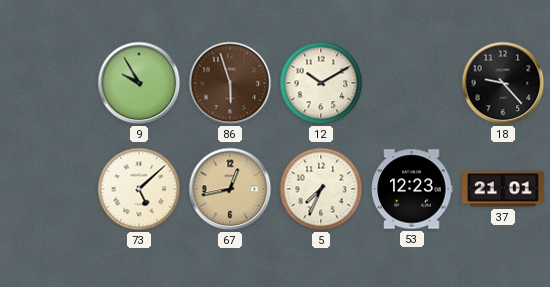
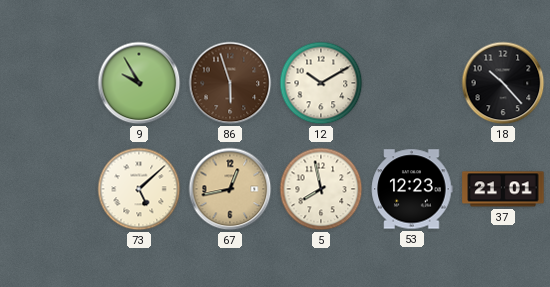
18: 9:23 -> 10:23
5: 7:34 -> 7:58
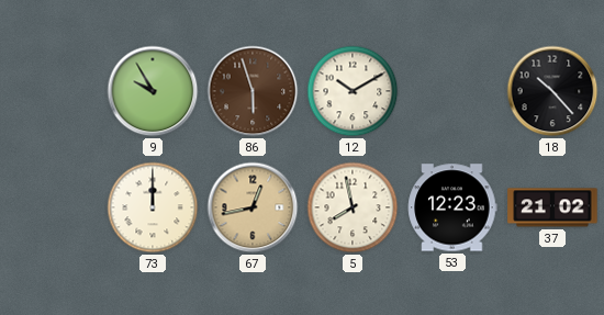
73: 5:08 -> 12:00
37: 21:01 -> 21:02
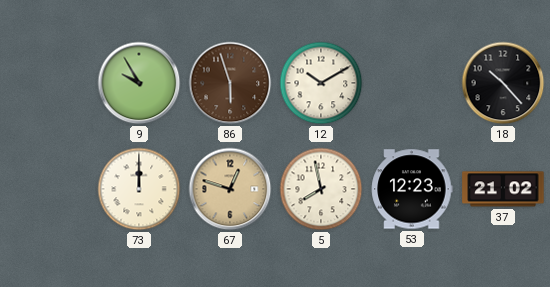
67: 12:43 -> 12:48
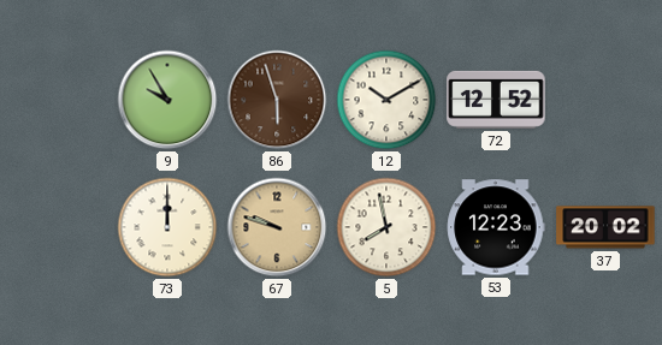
72: none -> 12:52
18: 10:23 -> none
67: 12:48 -> 9:48
37: 21:02 -> 20:02
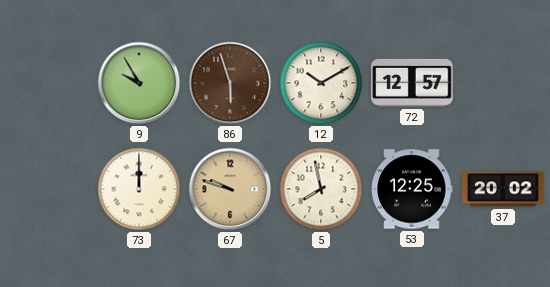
72: 12:52 -> 12:57
53: 12:23 -> 12:25
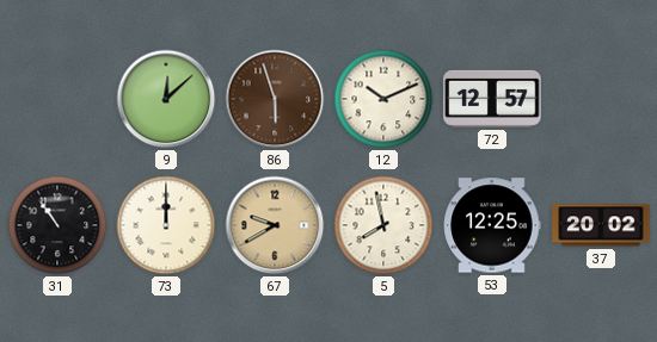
9: 9:55 -> 12:08
12: 10:10 -> 10:11
31: none -> 10:54
67: 9:48 -> 9:40
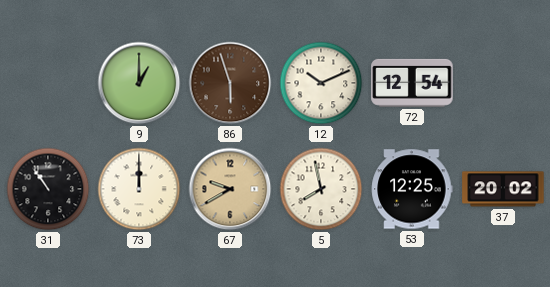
9: 12:08 -> 1:00
72: 12:57 -> 12:54
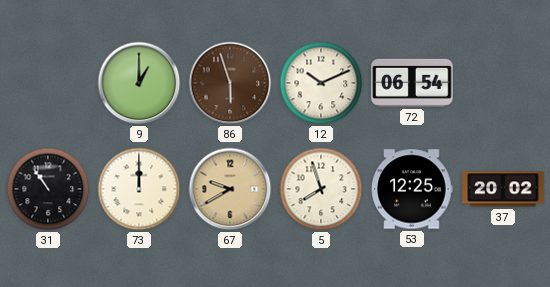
72: 12:54 -> 06:54
5: 7:58 -> 7:57
